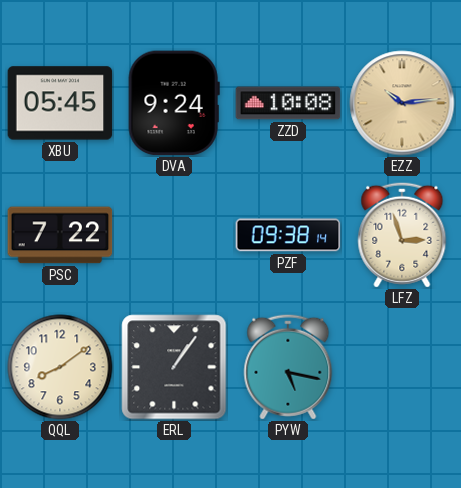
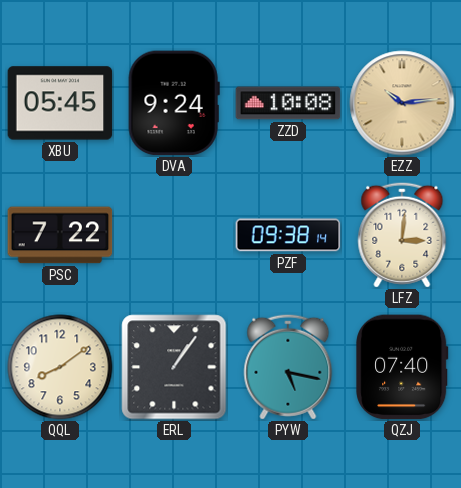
LFZ: 2:57 -> 3:01
QZJ: none -> 07:40
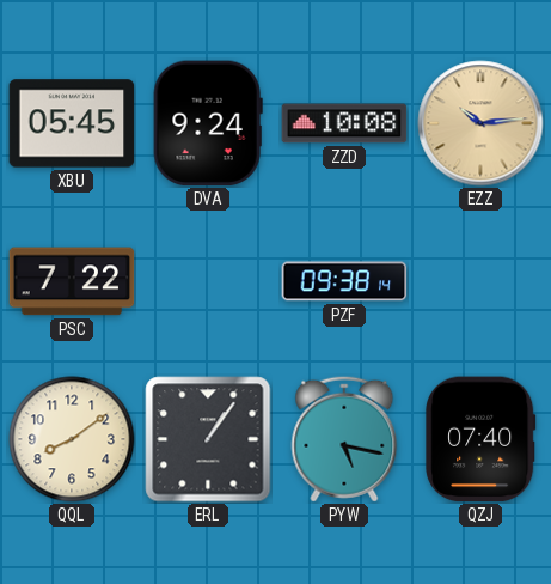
LFZ: 3:01 -> none
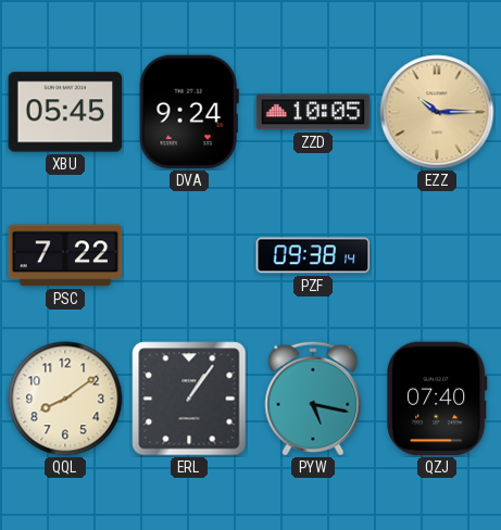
ZZD: 10:08 -> 10:05
EZZ: 10:14 -> 10:15
